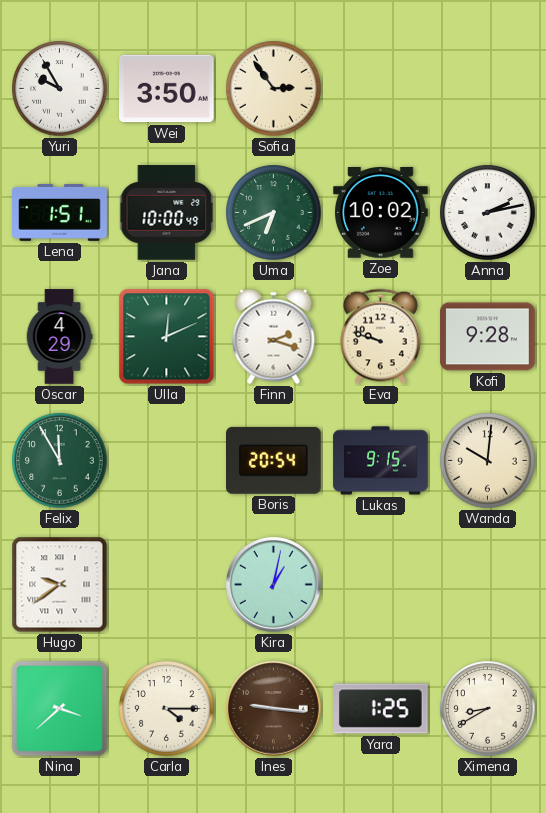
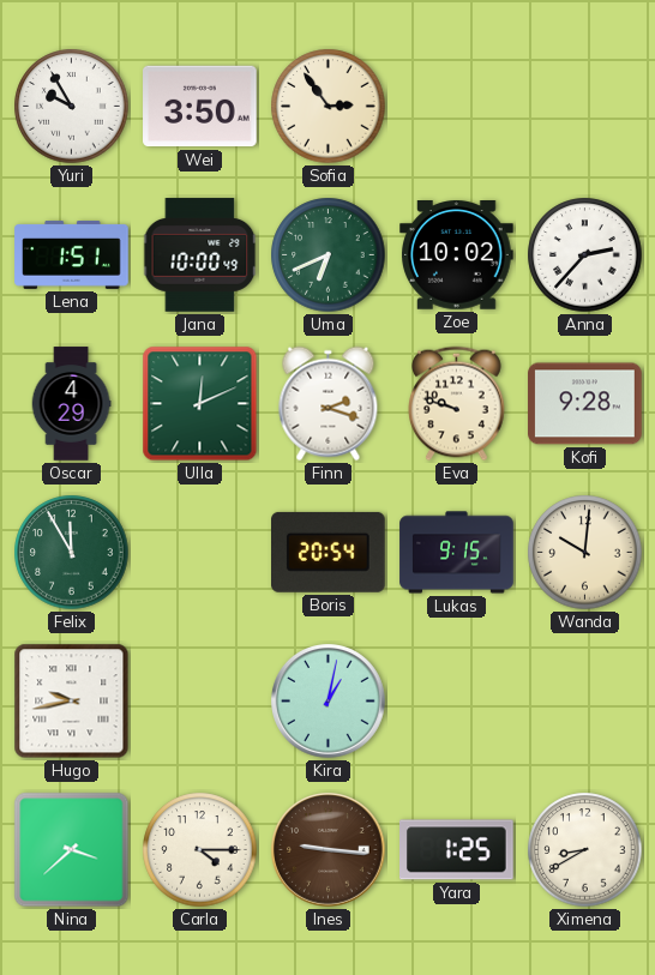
Anna: 2:13 -> 2:37
Hugo: 9:39 -> 9:43
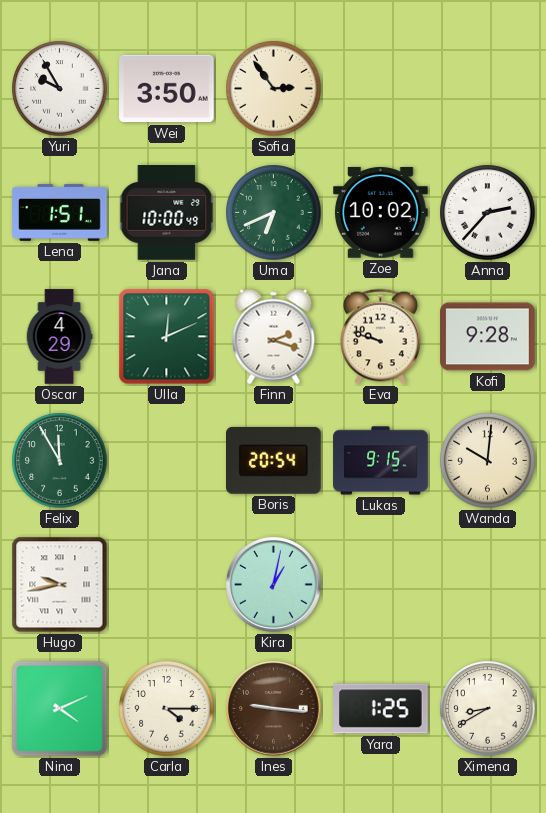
Nina: 3:38 -> 4:11
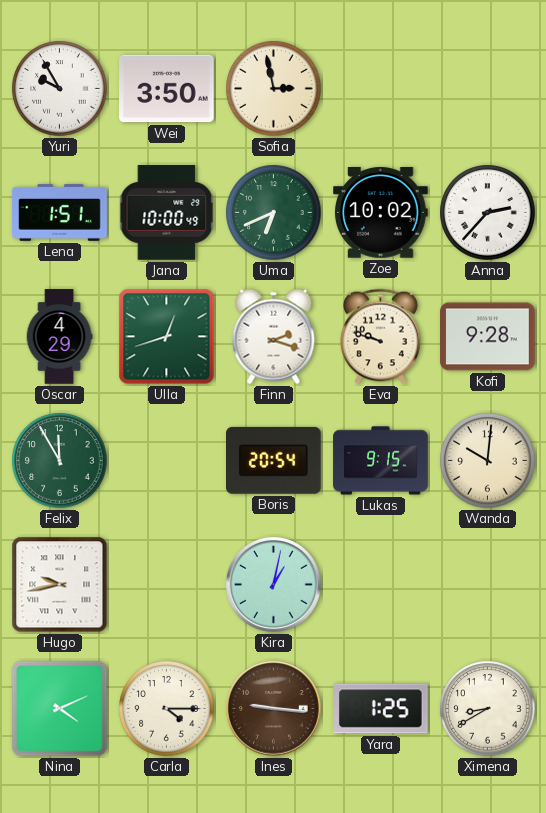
Sofia: 2:54 -> 2:58
Ulla: 12:11 -> 12:42
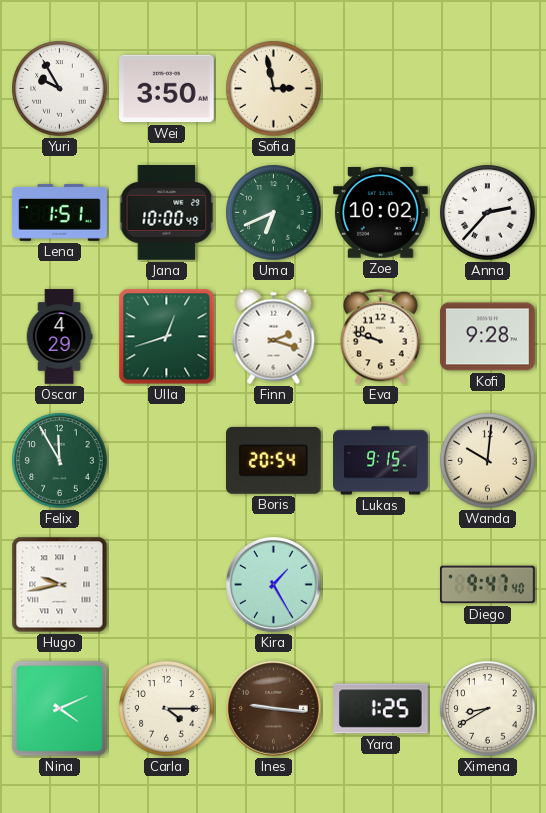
Kira: 1:02 -> 1:25
Diego: none -> 9:47
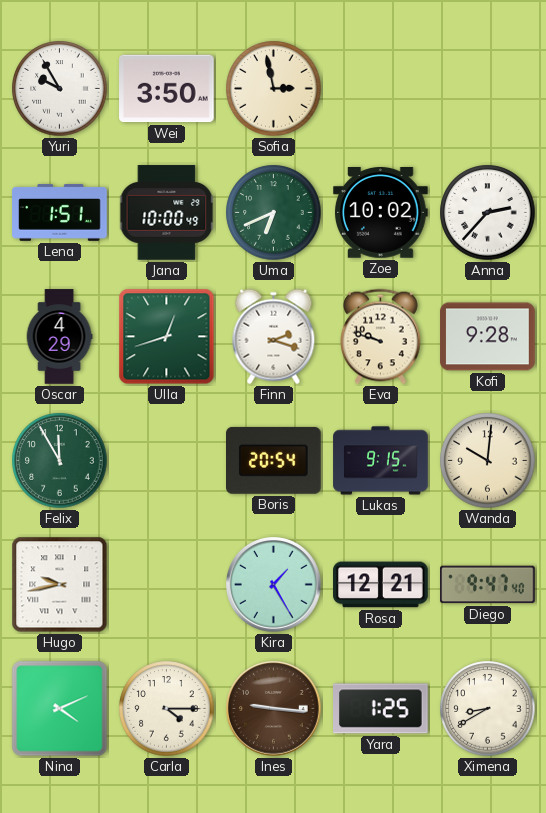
Rosa: none -> 12:21
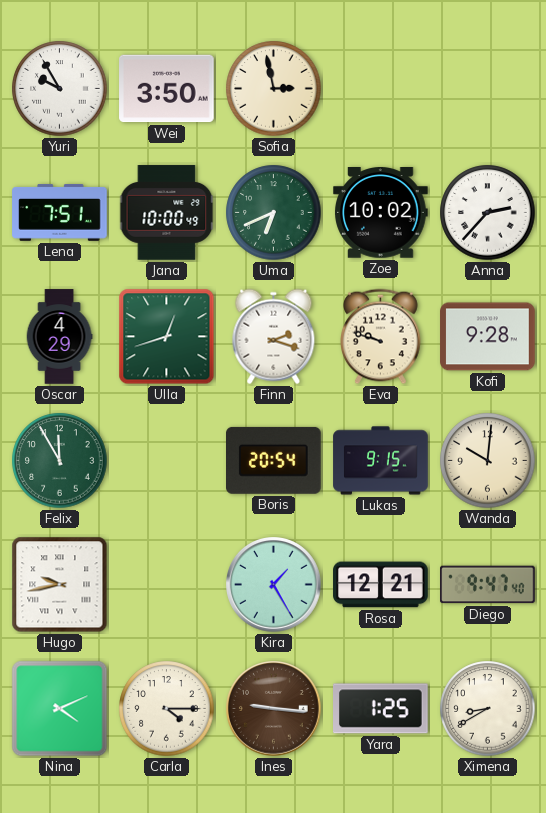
Lena: 1:51 -> 7:51
